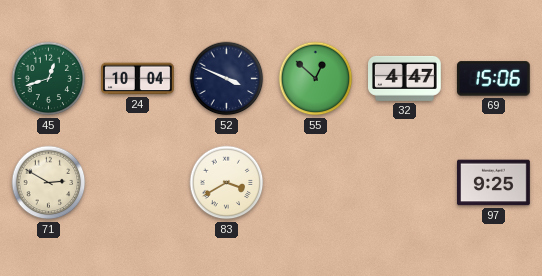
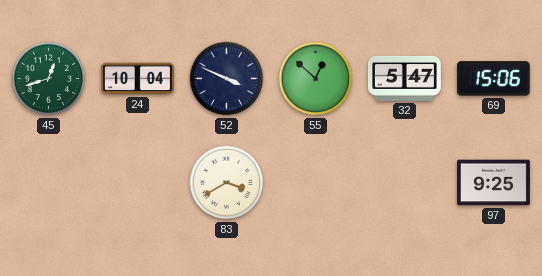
32: 4:47 -> 5:47
71: 2:50 -> none
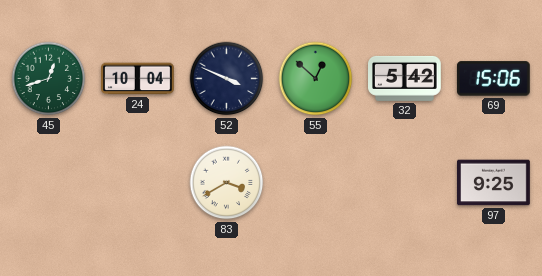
32: 5:47 -> 5:42
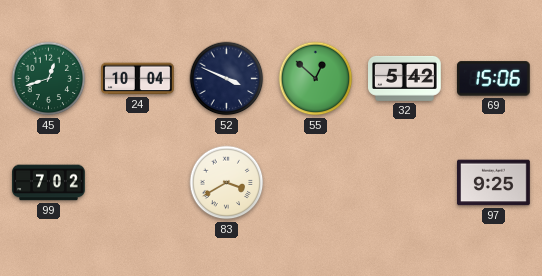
99: none -> 7:02
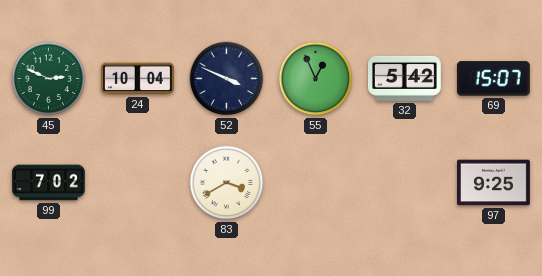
45: 12:42 -> 2:49
55: 12:52 -> 12:56
69: 15:06 -> 15:07
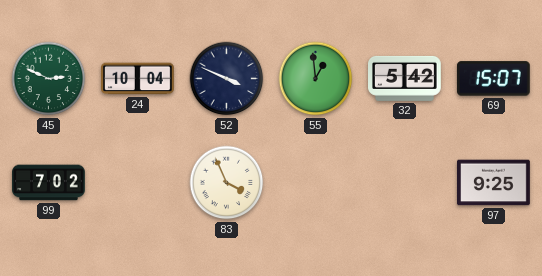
55: 12:56 -> 12:59
83: 3:40 -> 3:56
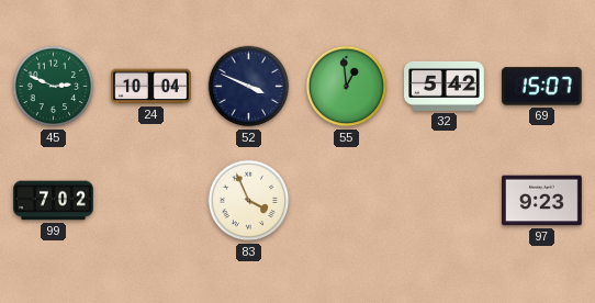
97: 9:25 -> 9:23
